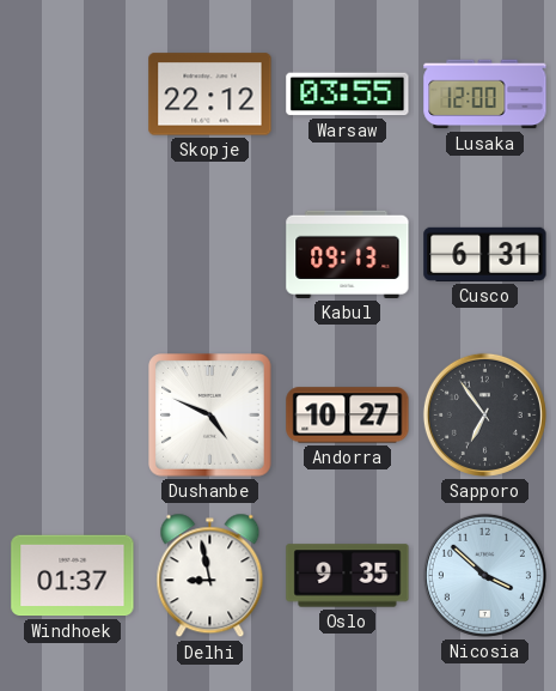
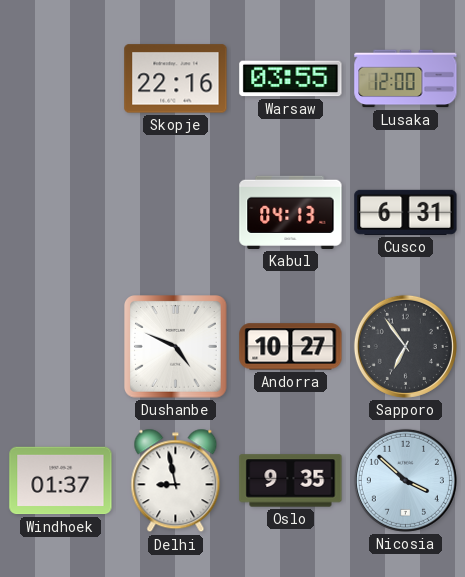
Skopje: 22:12 -> 22:16
Kabul: 09:13 -> 04:13
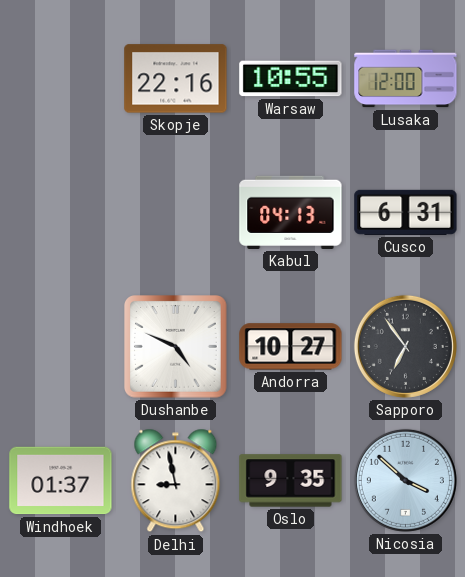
Warsaw: 03:55 -> 10:55
